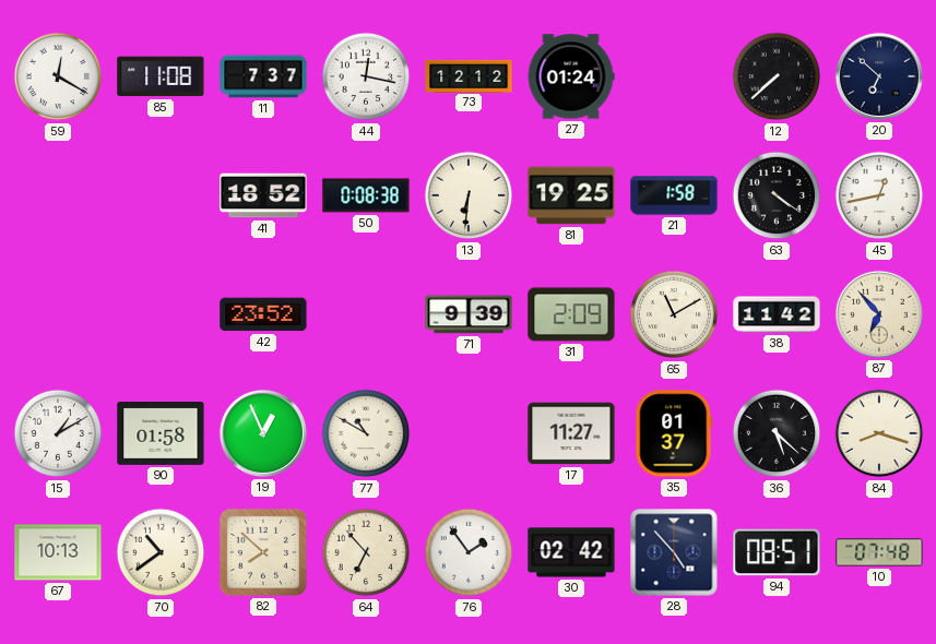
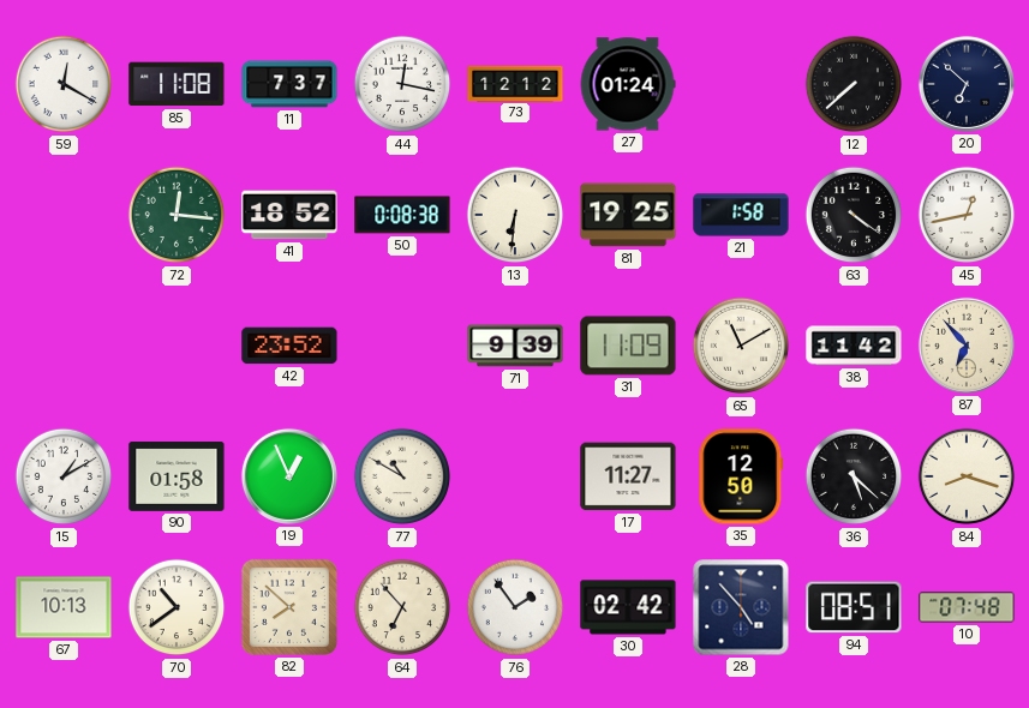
72: none -> 12:16
31: 2:09 -> 11:09
35: 01:37 -> 12:50
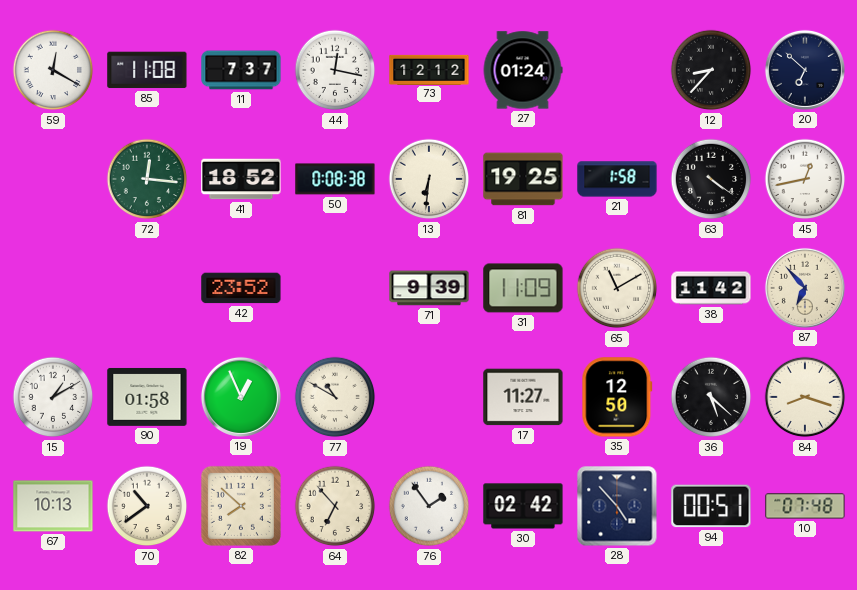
12: 7:38 -> 8:37
94: 08:51 -> 00:51
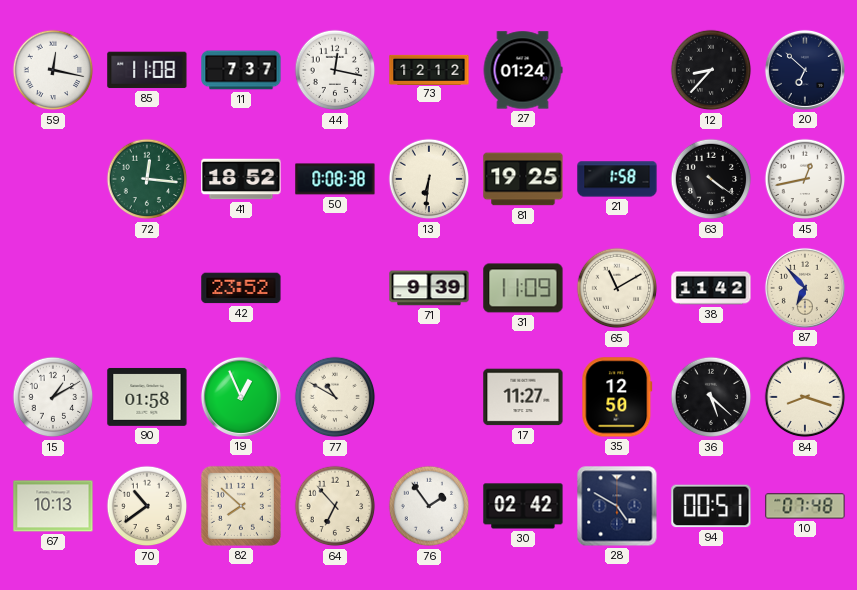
59: 12:20 -> 12:17
28: 4:53 -> 4:50
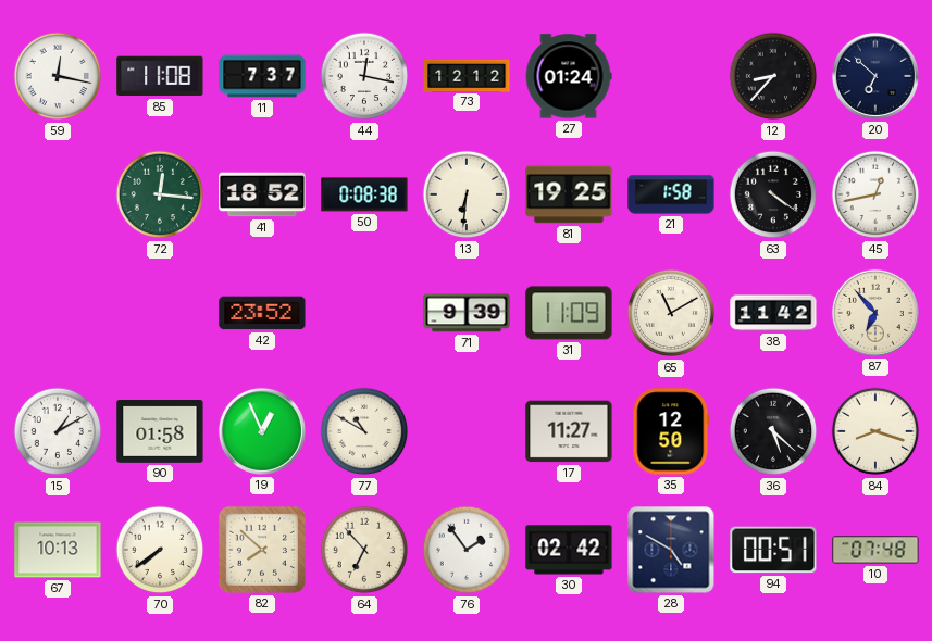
70: 10:39 -> 7:39
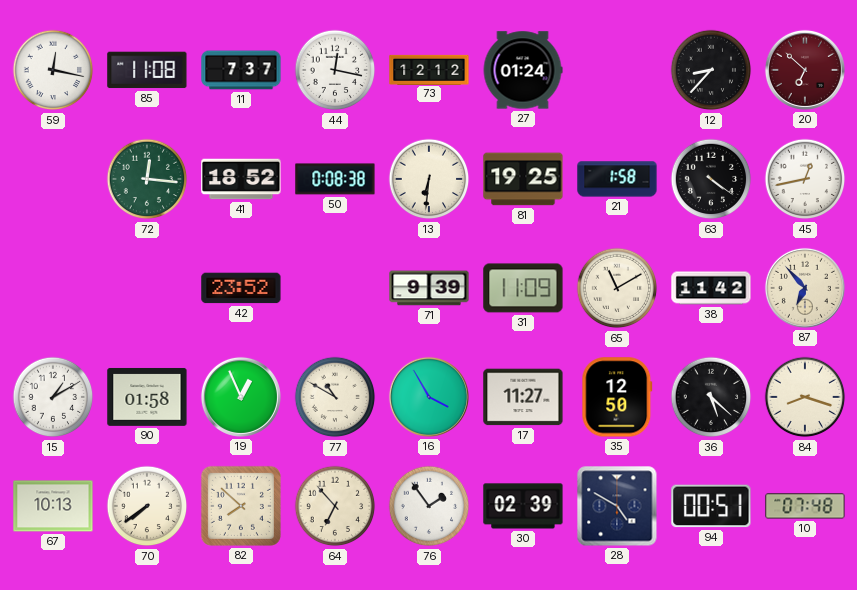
20 dial: navy -> burgundy
16: none -> 3:55
30: 02:42 -> 02:39
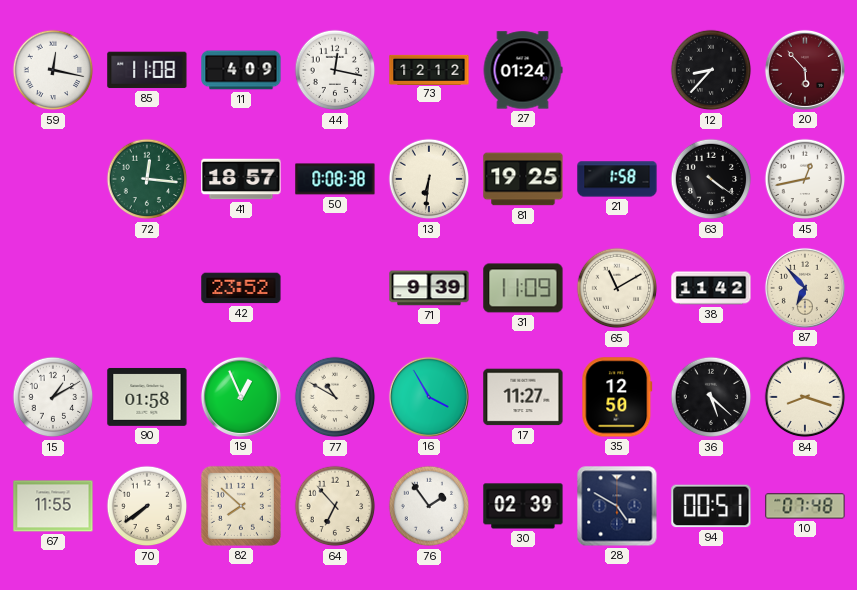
11: 7:37 -> 4:09
20: 6:52 -> 5:53
41: 18:52 -> 18:57
67: 10:13 -> 11:55
